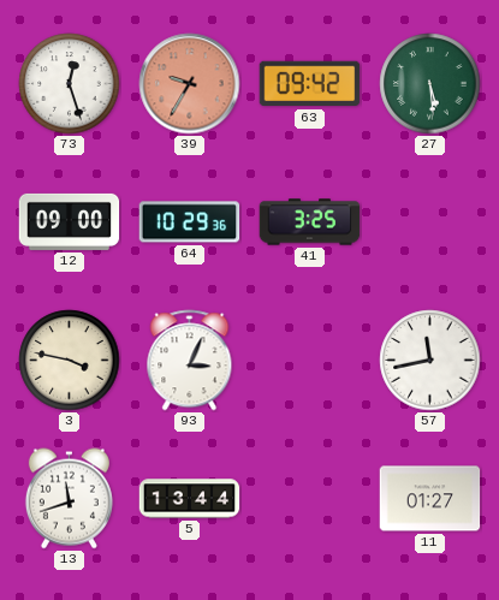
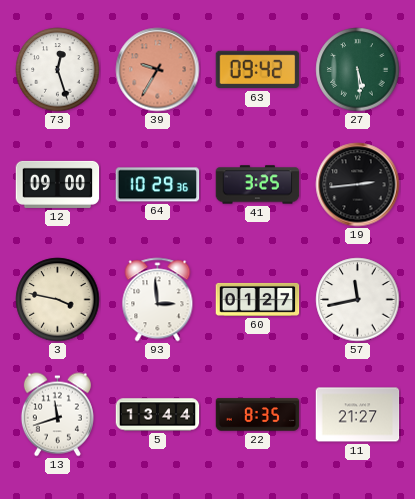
19: none -> 2:44
93: 3:04 -> 2:59
60: none -> 01:27
22: none -> 8:35
11: 01:27 -> 21:27
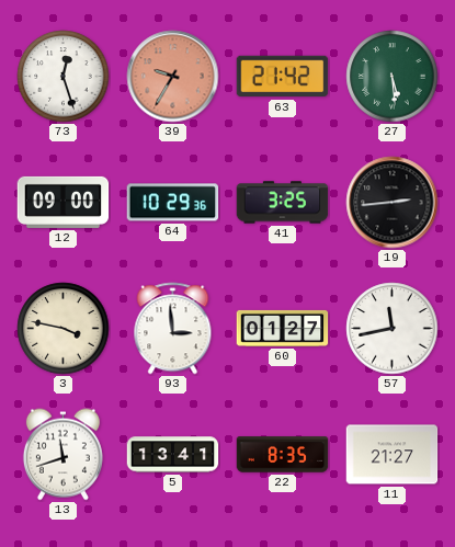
63: 09:42 -> 21:42
5: 13:44 -> 13:41
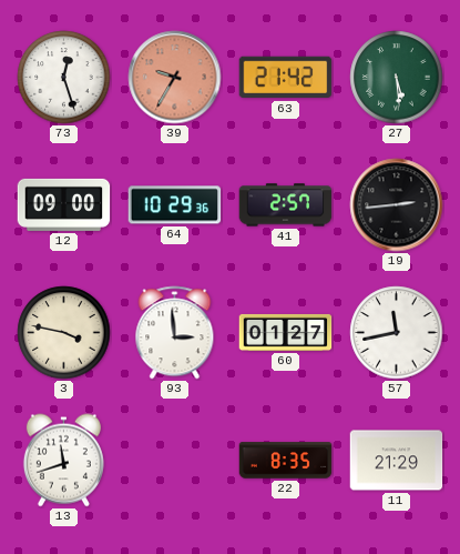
41: 3:25 -> 2:57
5: 13:41 -> none
11: 21:27 -> 21:29
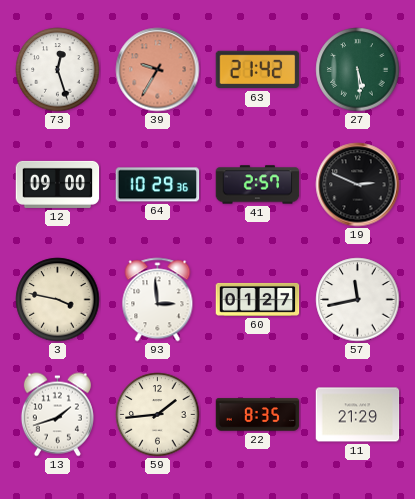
19: 2:44 -> 2:49
13: 11:42 -> 1:42
59: none -> 1:44
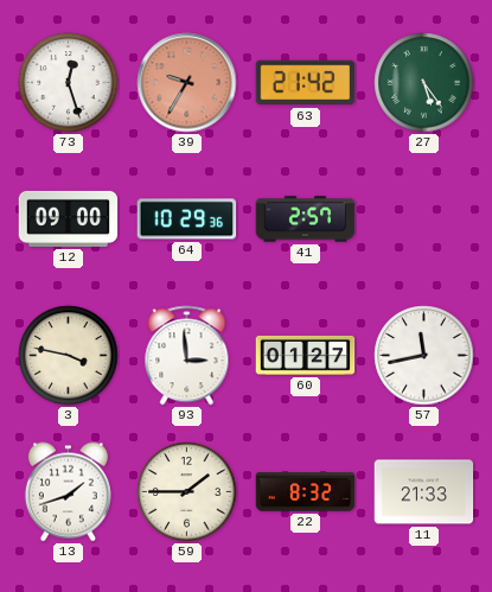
27: 5:29 -> 5:24
19: 2:49 -> none
59: 1:44 -> 1:45
22: 8:35 -> 8:32
11: 21:29 -> 21:33
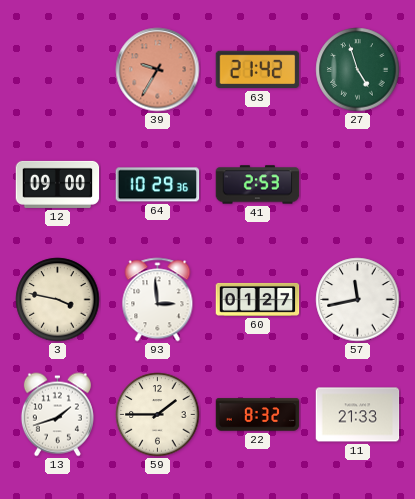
73: 12:27 -> none
27: 5:24 -> 4:57
41: 2:57 -> 2:53
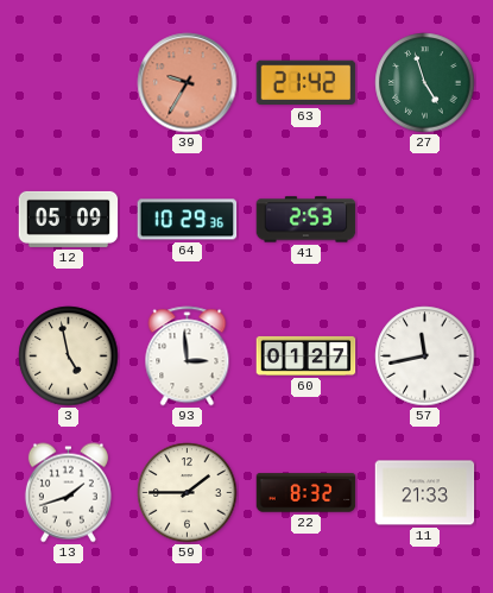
12: 09:00 -> 05:09
3: 3:47 -> 4:58
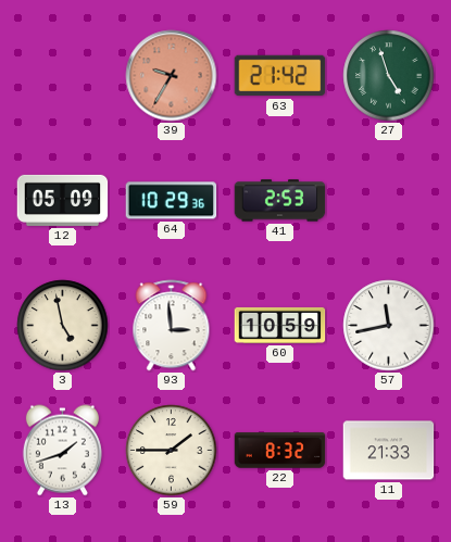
60: 01:27 -> 10:59
